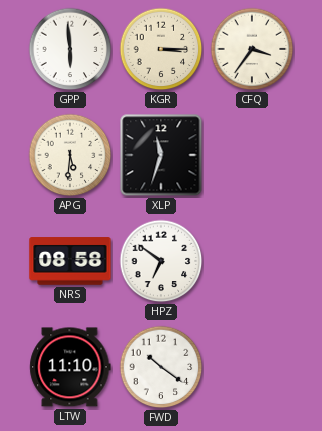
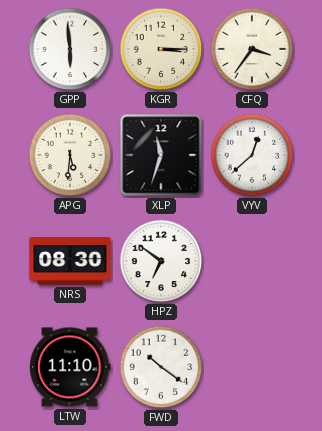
VYV: none -> 12:38
NRS: 08:58 -> 08:30
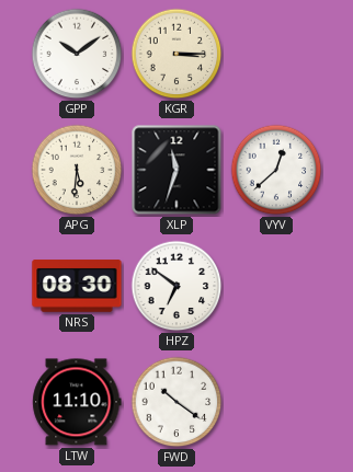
GPP: 5:59 -> 10:09
CFQ: 3:36 -> none
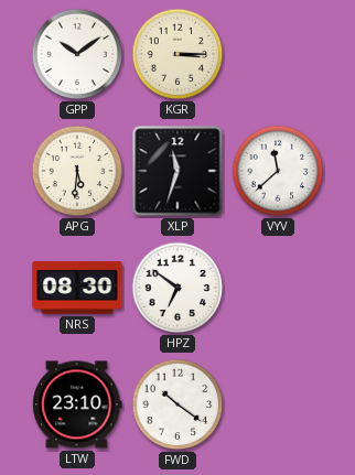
VYV: 12:38 -> 11:38
LTW: 11:10 -> 23:10
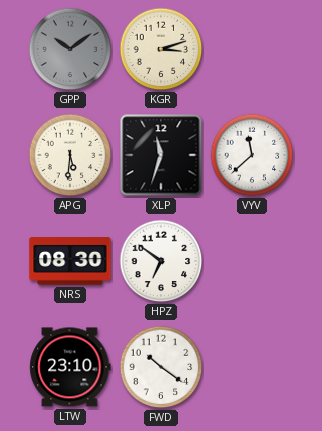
GPP dial: white -> grey
KGR: 3:15 -> 3:12
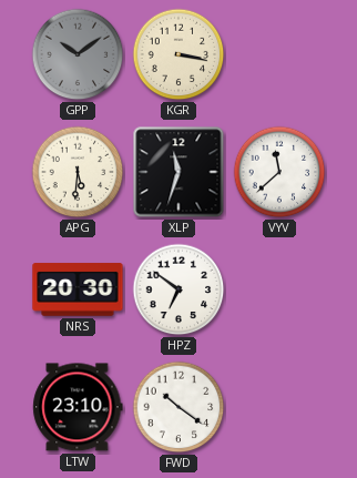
KGR: 3:12 -> 3:17
NRS: 08:30 -> 20:30
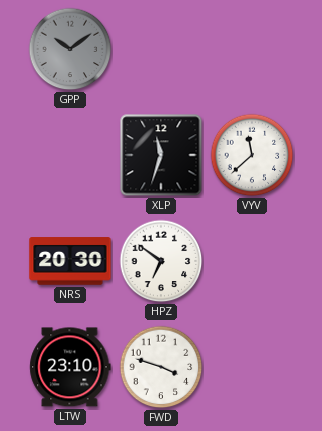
KGR: 3:17 -> none
APG: 5:31 -> none
FWD: 10:21 -> 3:48
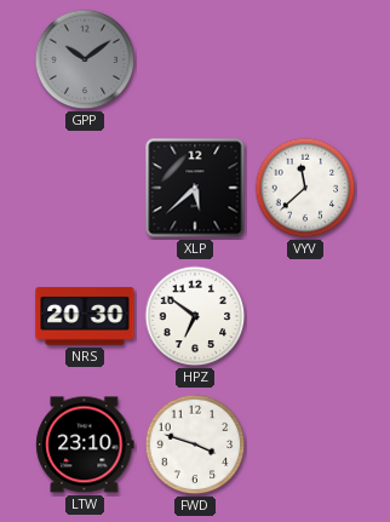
XLP: 11:33 -> 5:38
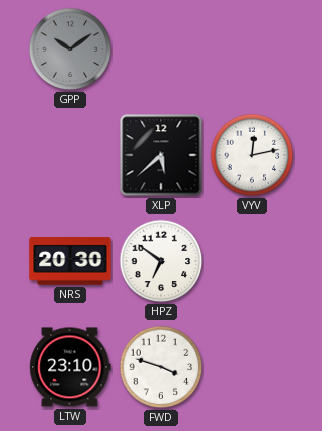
VYV: 11:38 -> 12:13
